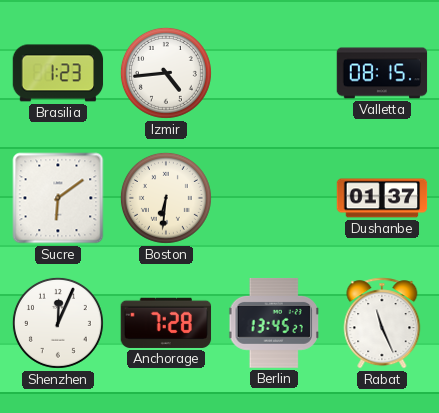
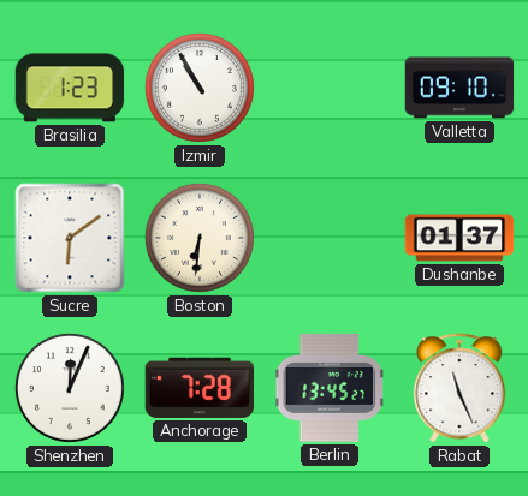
Izmir: 4:44 -> 10:55
Valletta: 08:15 -> 09:10
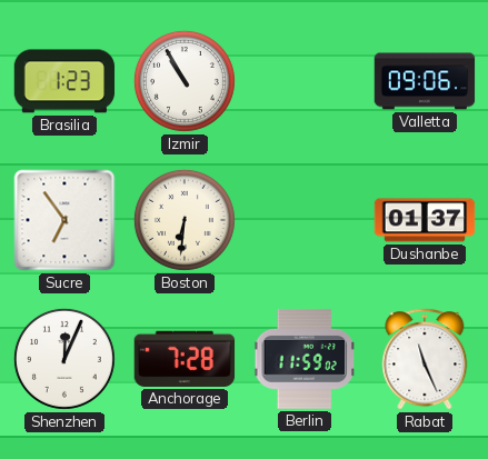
Valletta: 09:10 -> 09:06
Sucre: 6:09 -> 6:54
Berlin: 13:45 -> 11:59
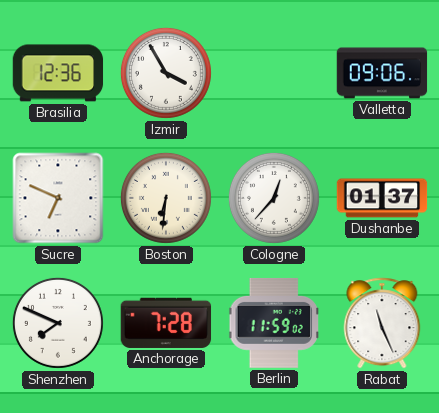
Brasilia: 1:23 -> 12:36
Izmir: 10:55 -> 3:55
Sucre: 6:54 -> 6:49
Cologne: none -> 12:37
Shenzhen: 12:04 -> 7:49
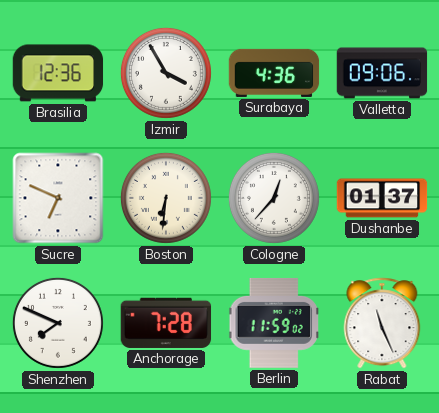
Surabaya: none -> 4:36
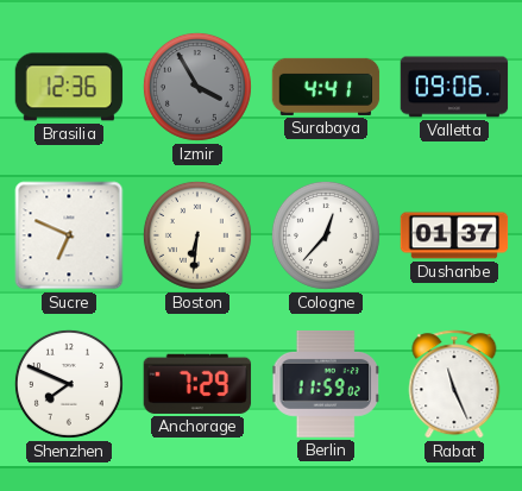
Izmir dial: white -> grey
Surabaya: 4:36 -> 4:41
Anchorage: 7:28 -> 7:29
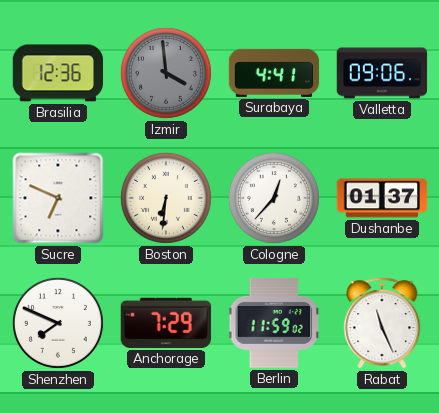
Izmir: 3:55 -> 3:59
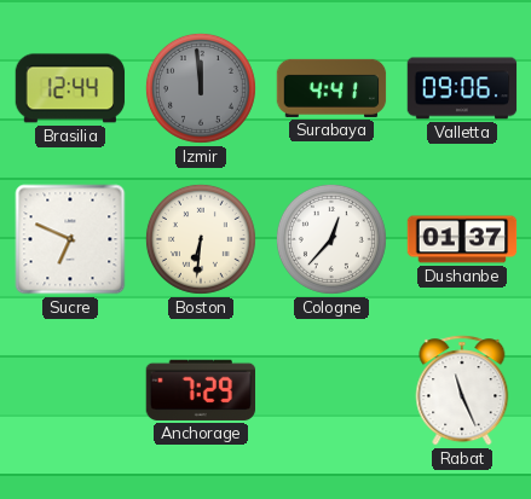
Brasilia: 12:36 -> 12:44
Izmir: 3:59 -> 11:59
Shenzhen: 7:49 -> none
Berlin: 11:59 -> none
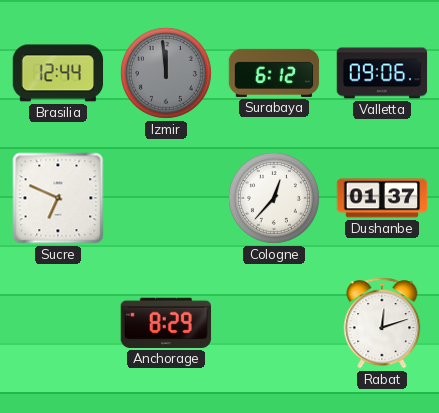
Surabaya: 4:41 -> 6:12
Boston: 6:31 -> none
Anchorage: 7:29 -> 8:29
Rabat: 11:26 -> 12:12
